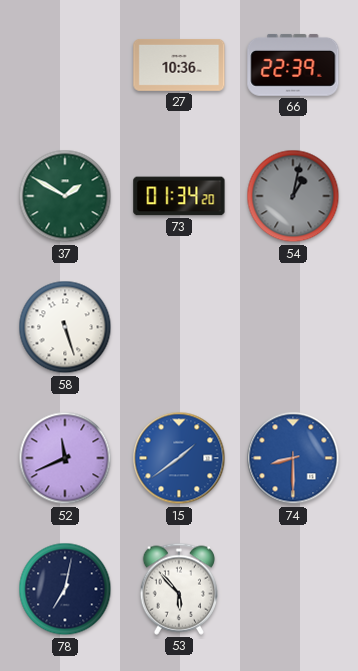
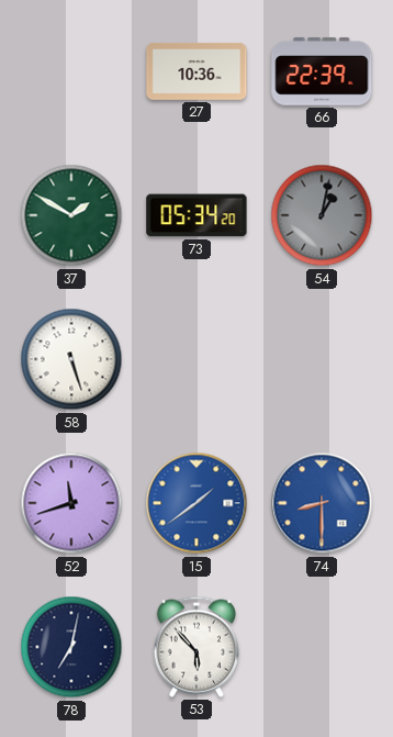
73: 01:34 -> 05:34
52: 11:41 -> 11:42
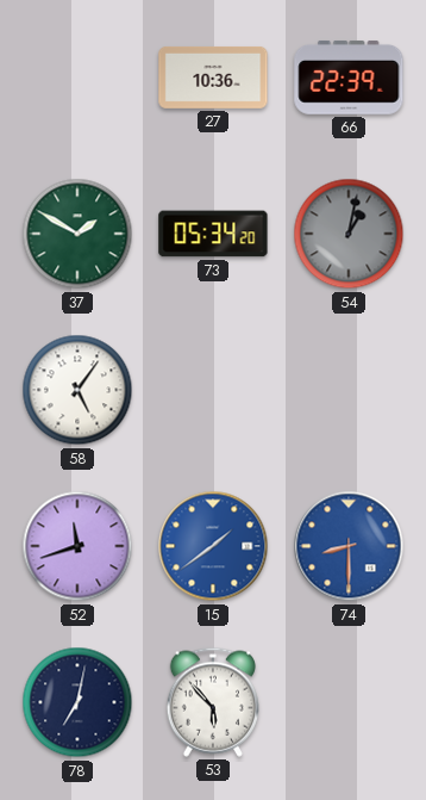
58: 5:27 -> 5:06
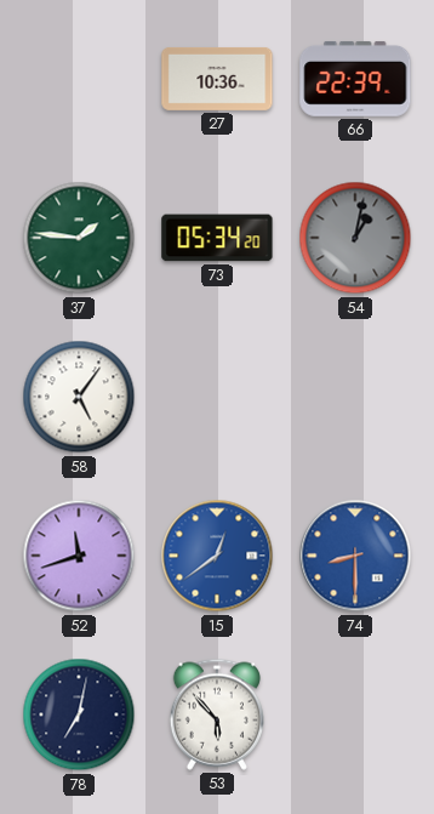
37: 1:50 -> 1:46
15: 1:39 -> 12:39
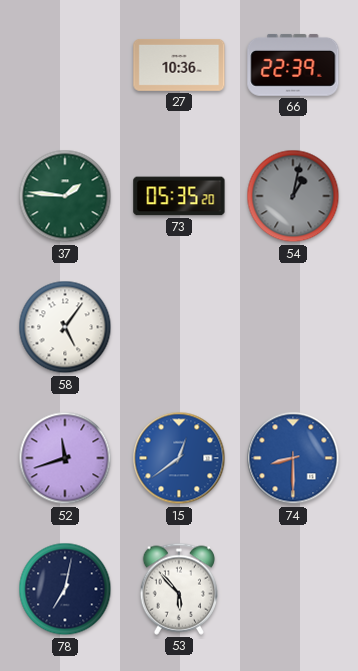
73: 05:34 -> 05:35
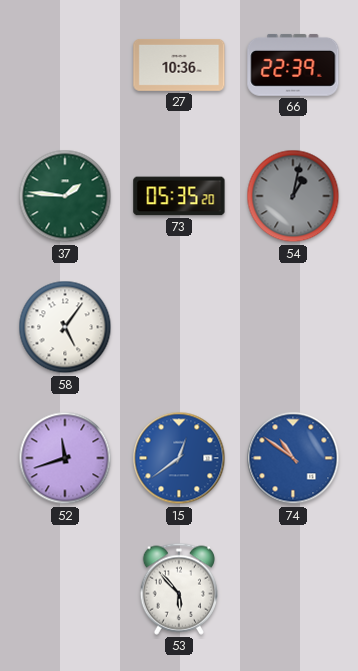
74: 8:30 -> 10:51
78: 7:02 -> none
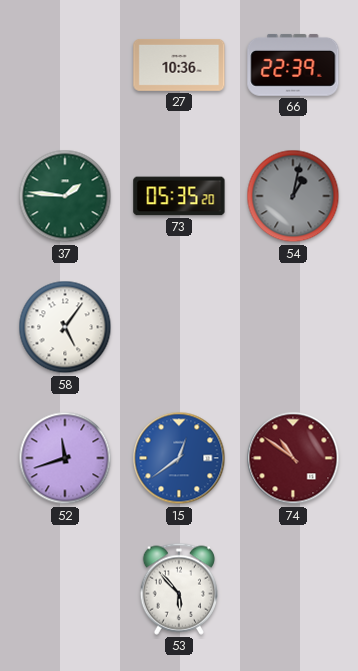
74 dial: blue -> burgundy
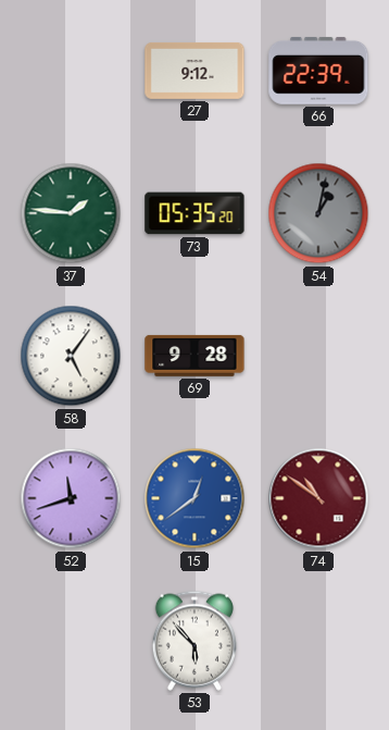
27: 10:36 -> 9:12
69: none -> 9:28
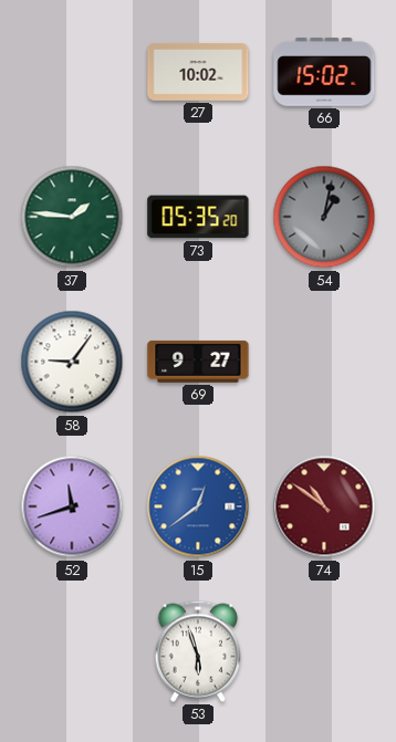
27: 9:12 -> 10:02
66: 22:39 -> 15:02
58: 5:06 -> 9:06
69: 9:28 -> 9:27
53: 5:53 -> 5:57
